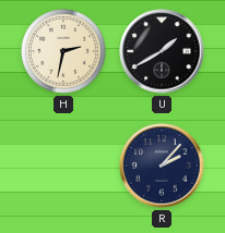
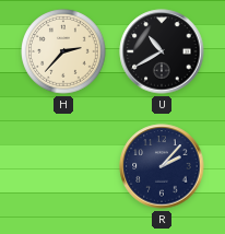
H: 2:32 -> 2:37
U: 1:40 -> 10:40
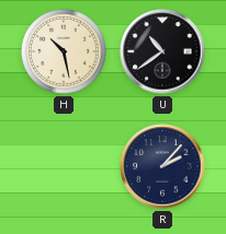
H: 2:37 -> 10:28
U: 10:40 -> 10:39
